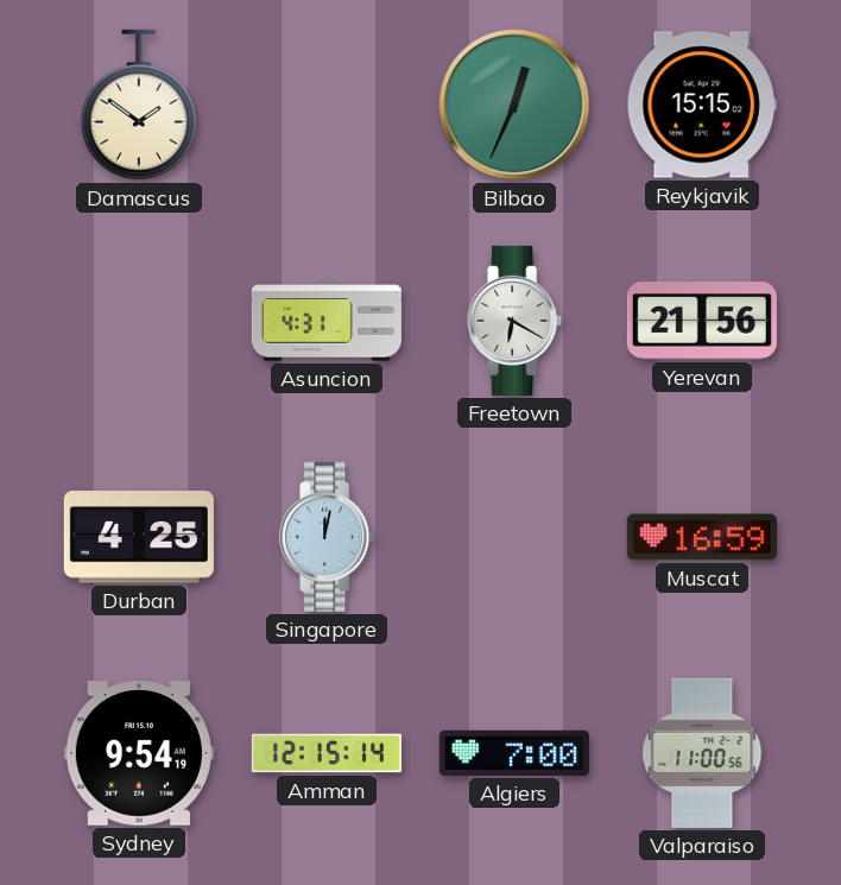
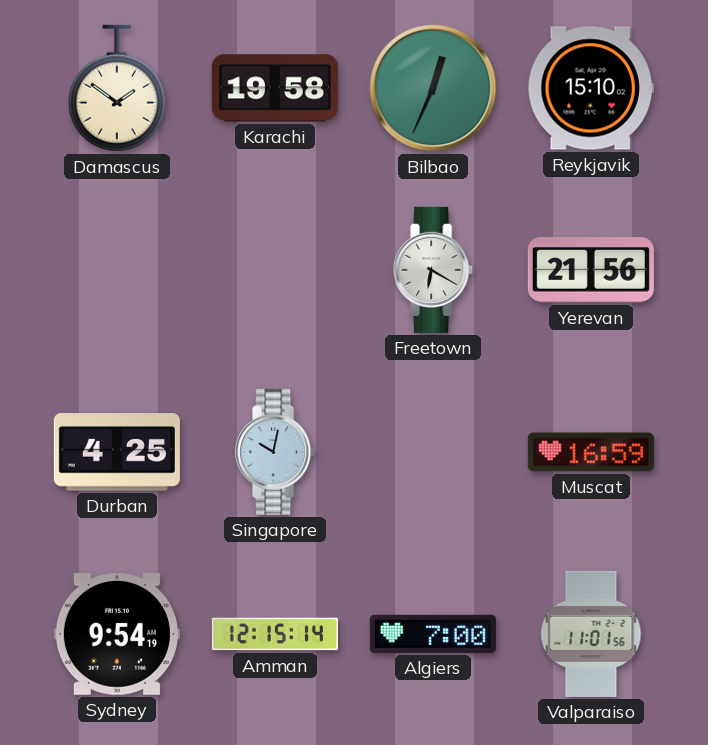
Karachi: none -> 19:58
Reykjavik: 15:15 -> 15:10
Asuncion: 4:31 -> none
Singapore: 12:02 -> 10:02
Valparaiso: 11:00 -> 11:01
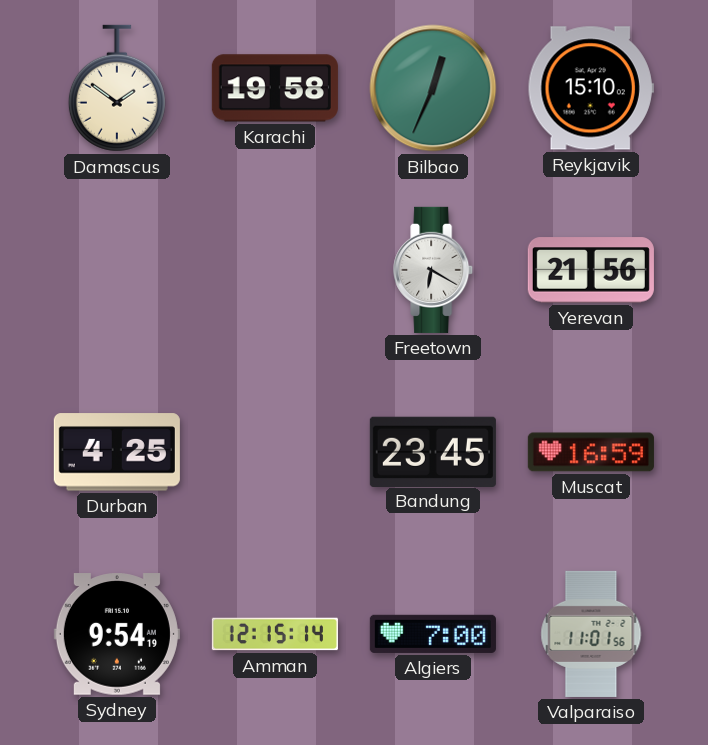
Singapore: 10:02 -> none
Bandung: none -> 23:45
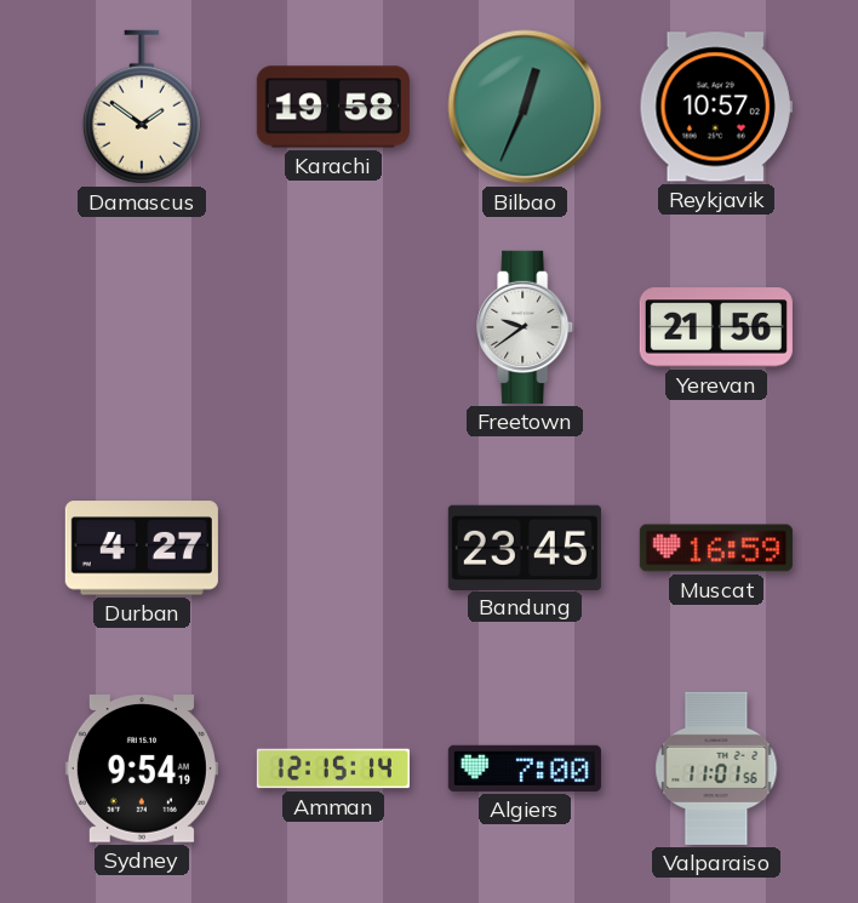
Reykjavik: 15:10 -> 10:57
Freetown: 6:20 -> 9:39
Durban: 4:25 -> 4:27
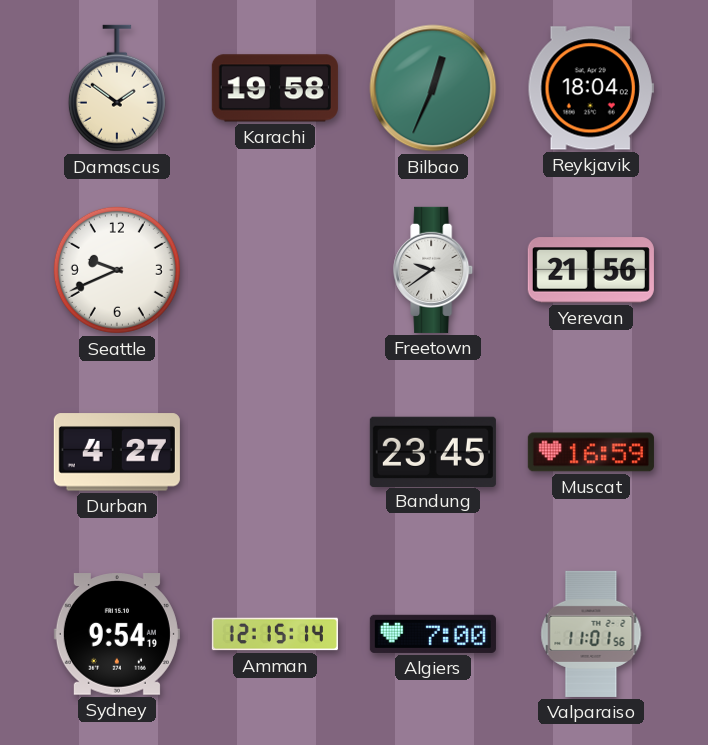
Reykjavik: 10:57 -> 18:04
Seattle: none -> 9:41
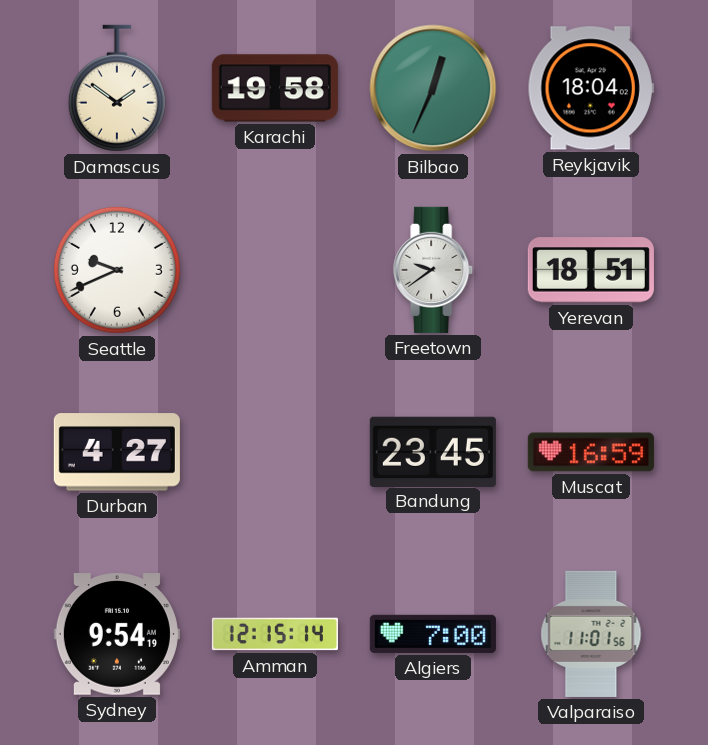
Yerevan: 21:56 -> 18:51
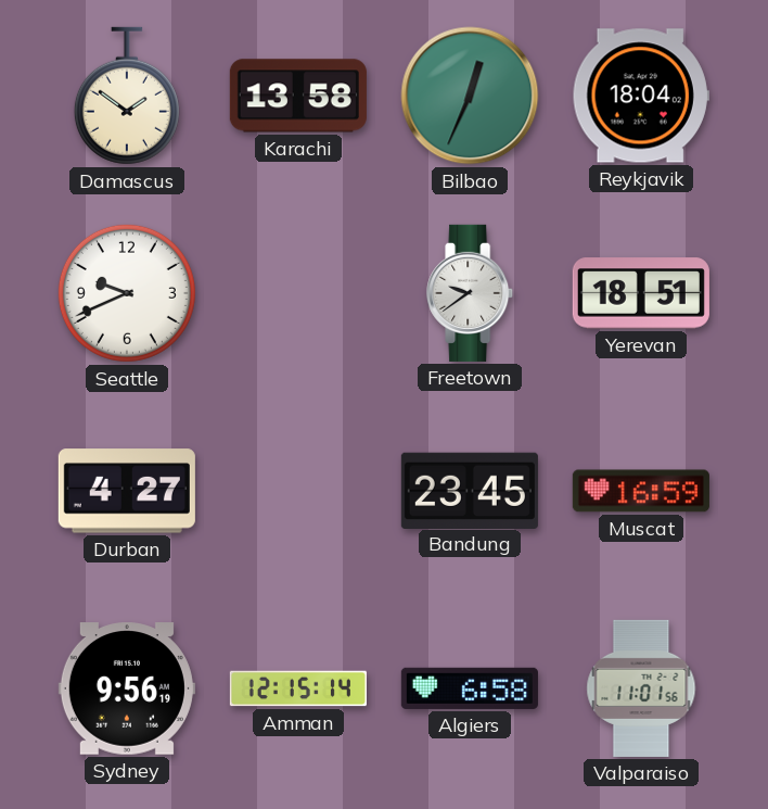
Karachi: 19:58 -> 13:58
Sydney: 9:54 -> 9:56
Algiers: 7:00 -> 6:58
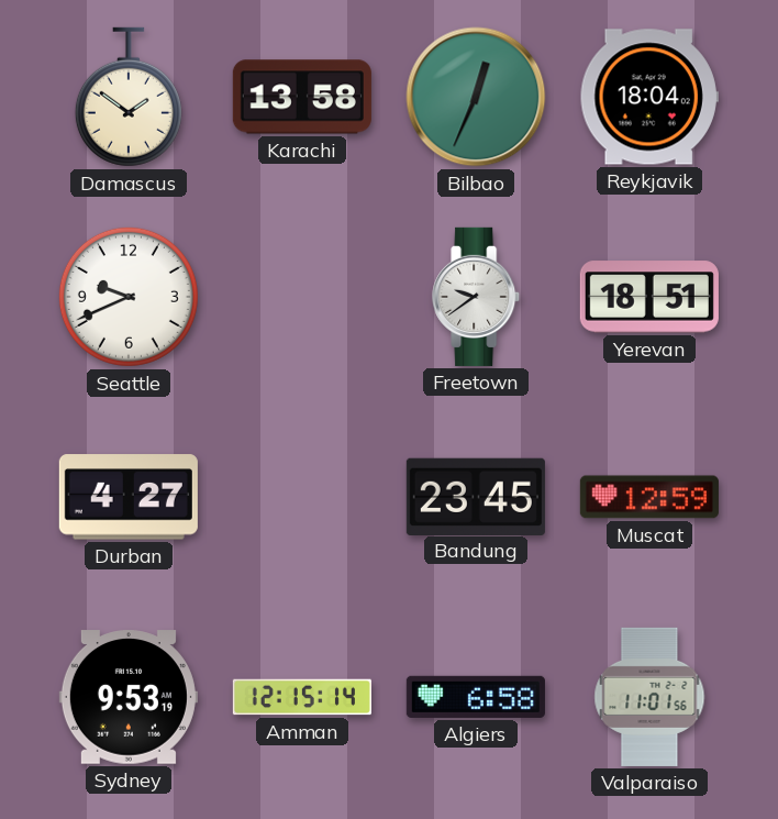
Muscat: 16:59 -> 12:59
Sydney: 9:56 -> 9:53
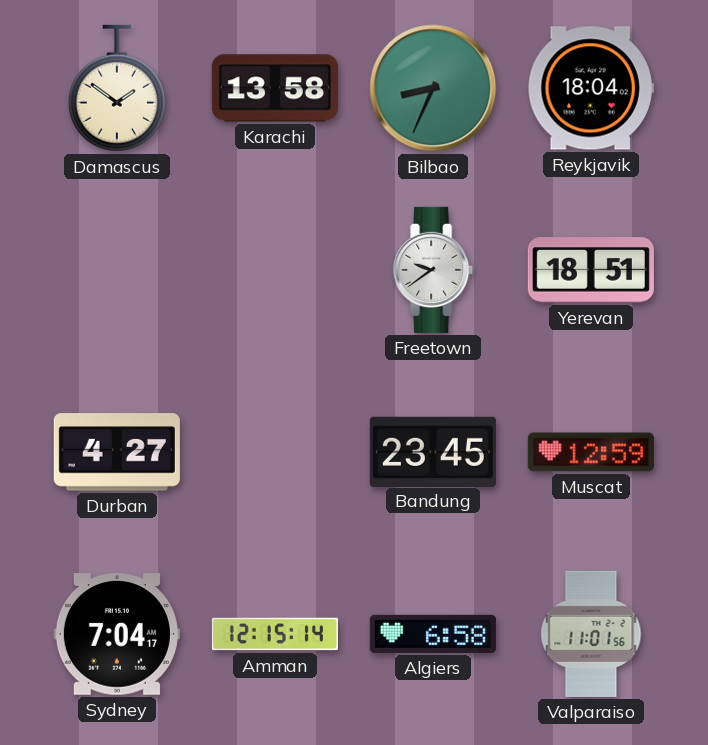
Bilbao: 12:34 -> 8:34
Seattle: 9:41 -> none
Sydney: 9:53 -> 7:04
